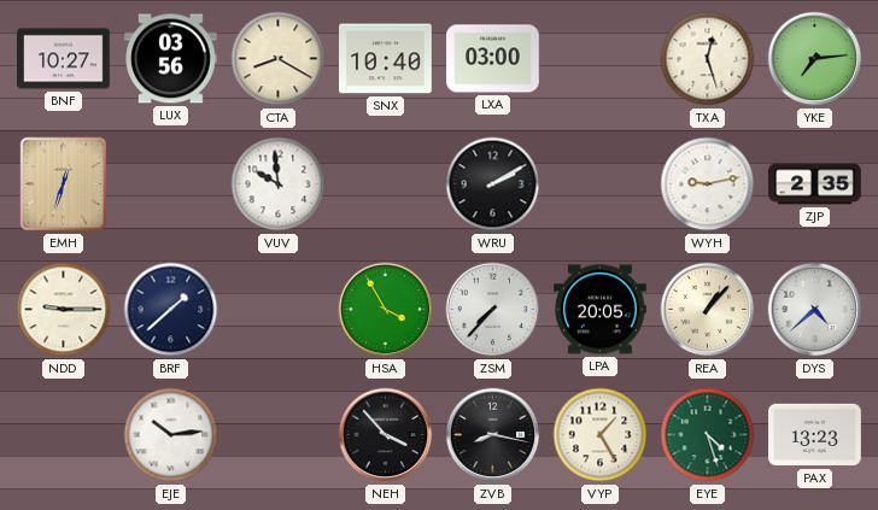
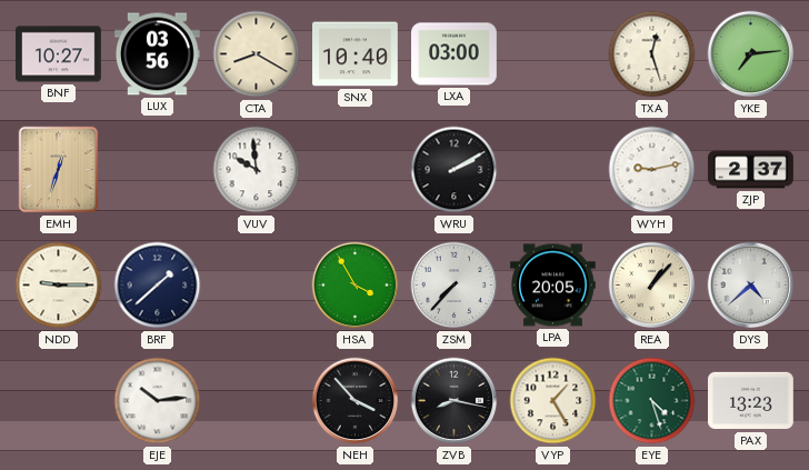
ZJP: 2:35 -> 2:37
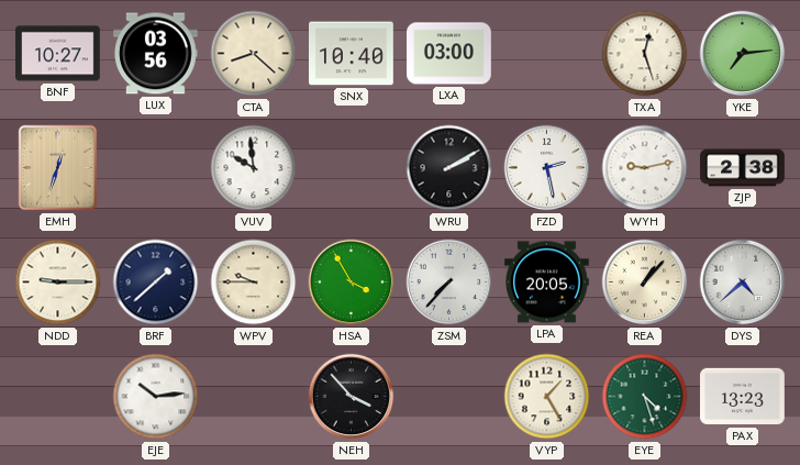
CTA: 8:20 -> 8:22
FZD: none -> 2:28
ZJP: 2:37 -> 2:38
WPV: none -> 9:45
ZVB: 8:17 -> none
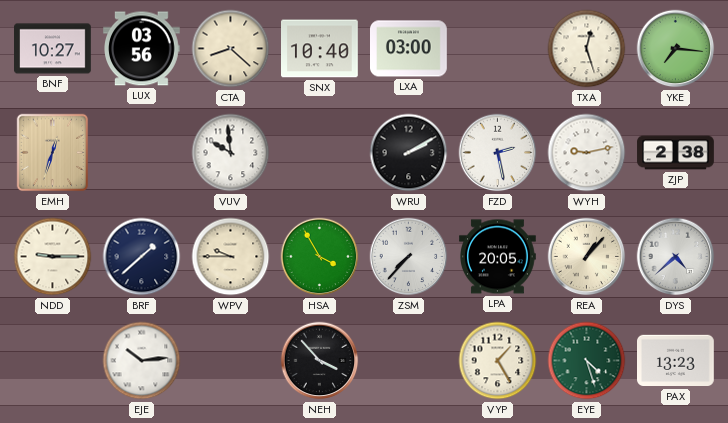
YKE: 7:14 -> 7:16
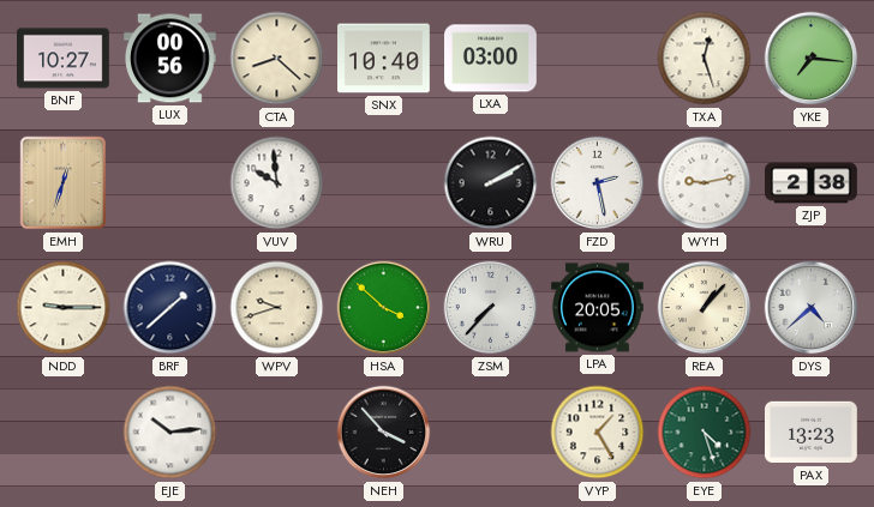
LUX: 03:56 -> 00:56
WPV: 9:45 -> 9:42
HSA: 3:55 -> 3:52
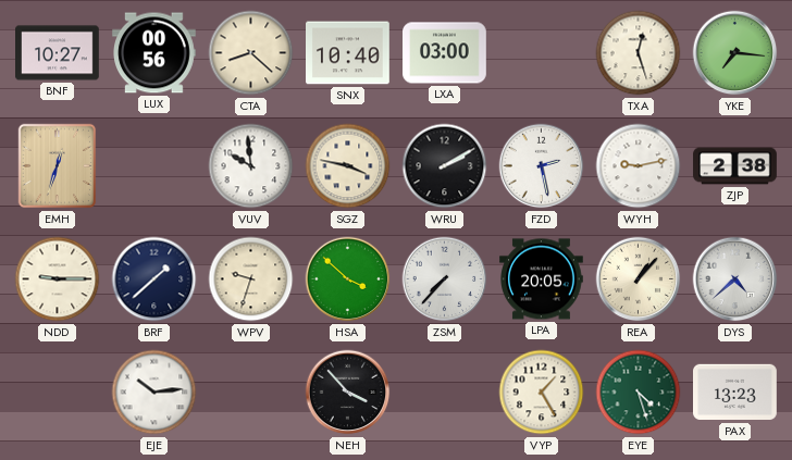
SGZ: none -> 3:47
WPV: 9:42 -> 9:33
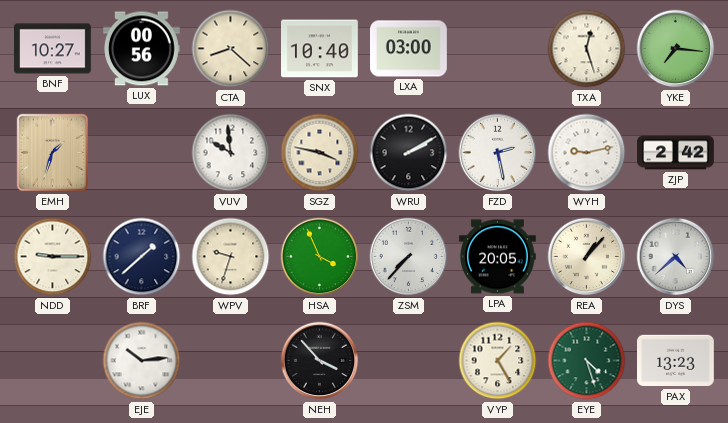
EMH: 12:33 -> 1:33
ZJP: 2:38 -> 2:42
HSA: 3:52 -> 3:56
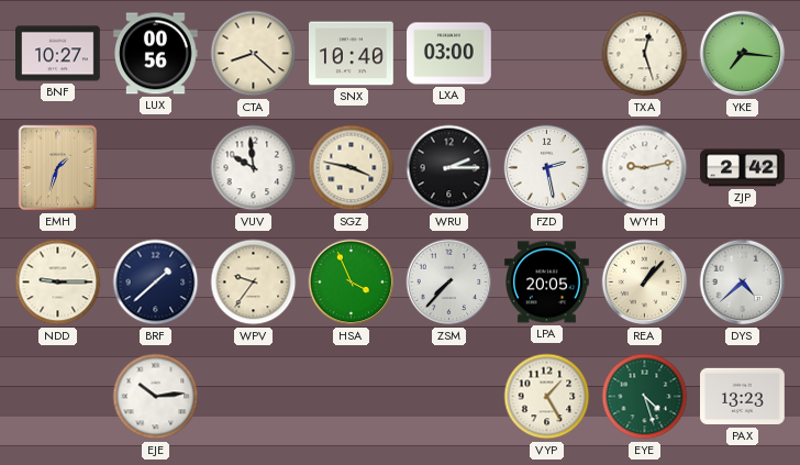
WRU: 2:10 -> 2:15
WPV: 9:33 -> 9:36
NEH: 3:53 -> none
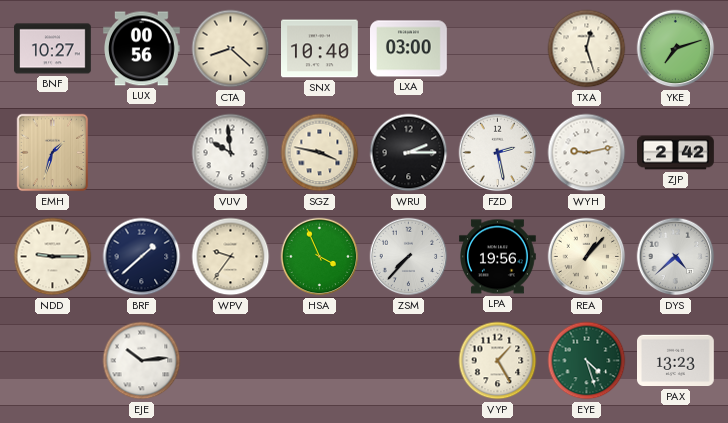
YKE: 7:16 -> 7:12
LPA: 20:05 -> 19:56
